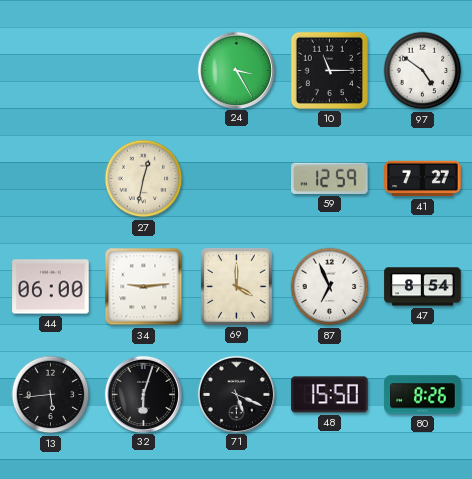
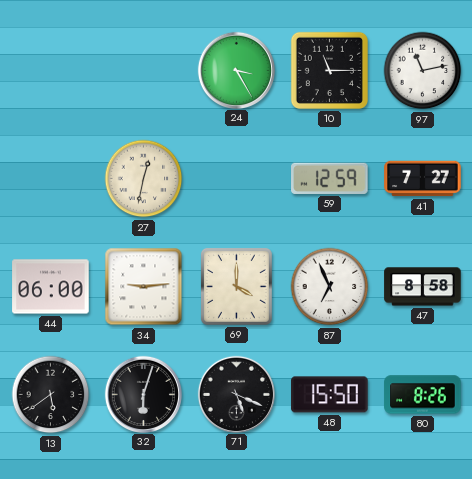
97: 4:51 -> 11:13
47: 8:54 -> 8:58
13: 5:44 -> 5:39
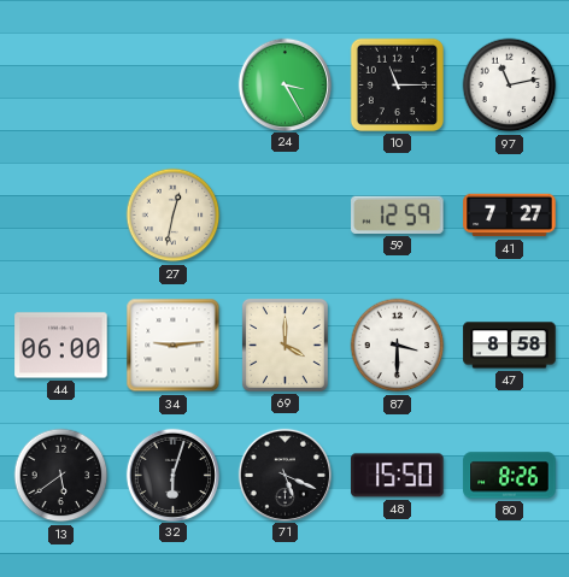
87: 6:56 -> 3:30
